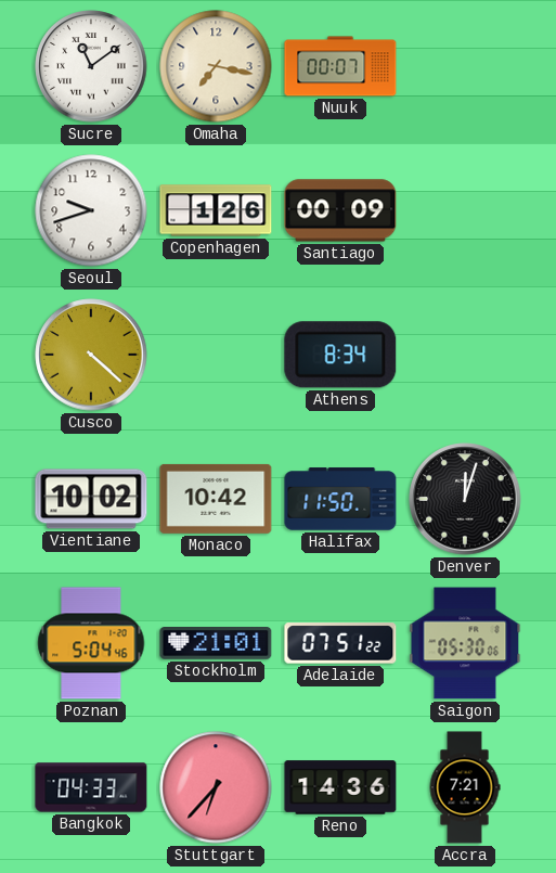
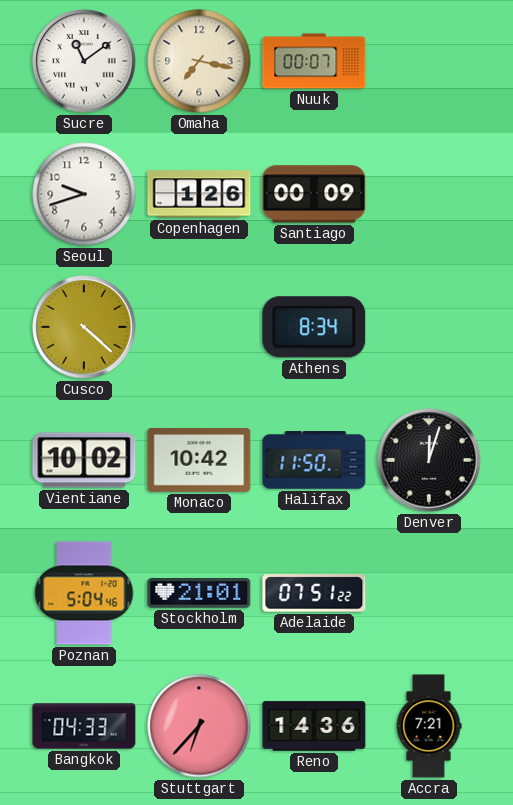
Saigon: 05:30 -> none
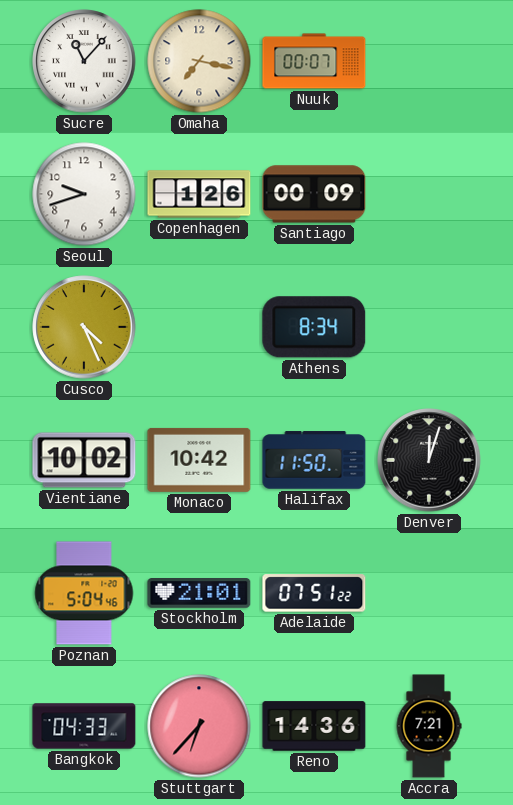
Sucre: 11:09 -> 11:07
Cusco: 4:22 -> 4:26
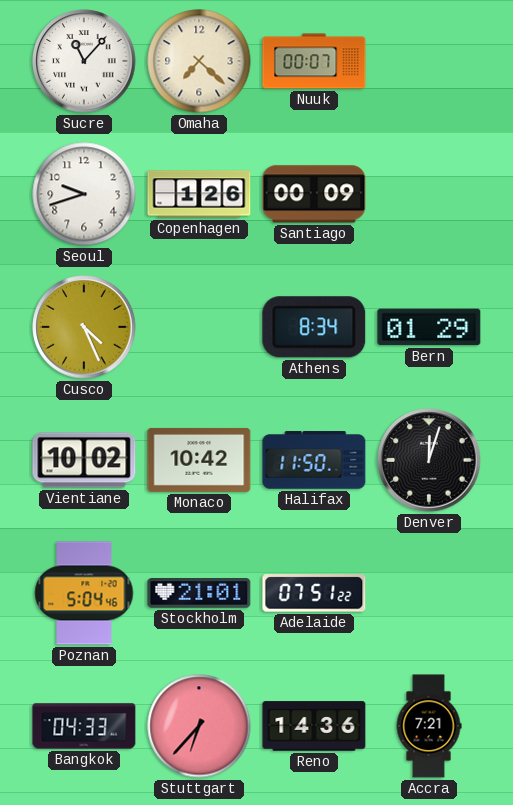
Omaha: 7:17 -> 7:22
Bern: none -> 01:29
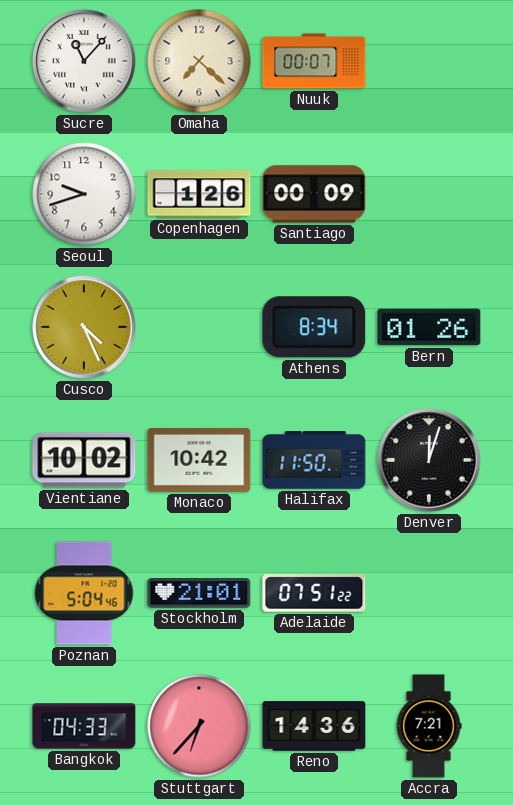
Bern: 01:29 -> 01:26
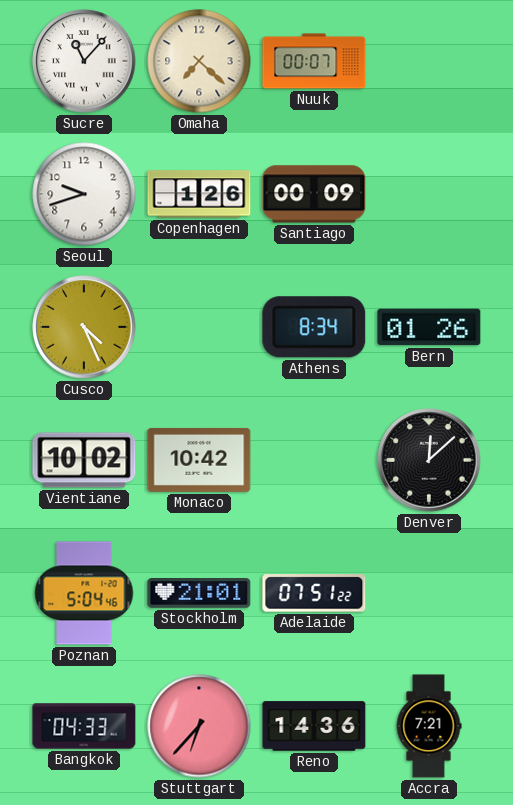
Halifax: 11:50 -> none
Denver: 12:03 -> 12:08
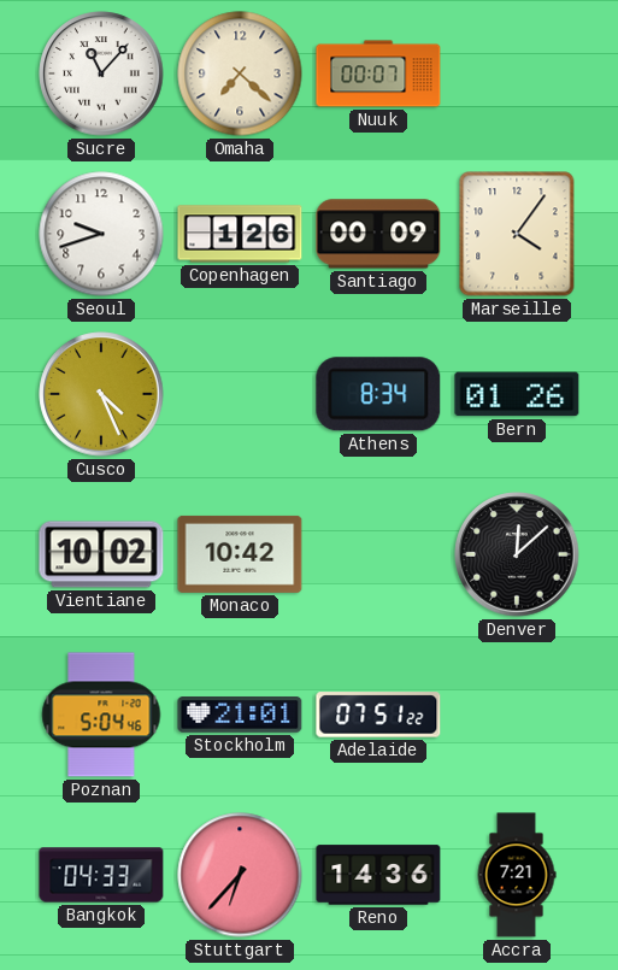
Marseille: none -> 4:06
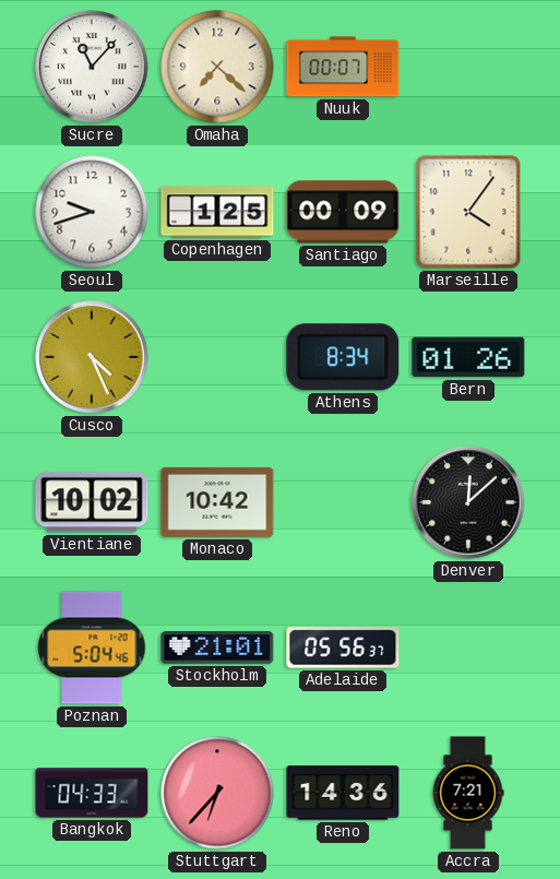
Copenhagen: 1:26 -> 1:25
Adelaide: 07:51 -> 05:56
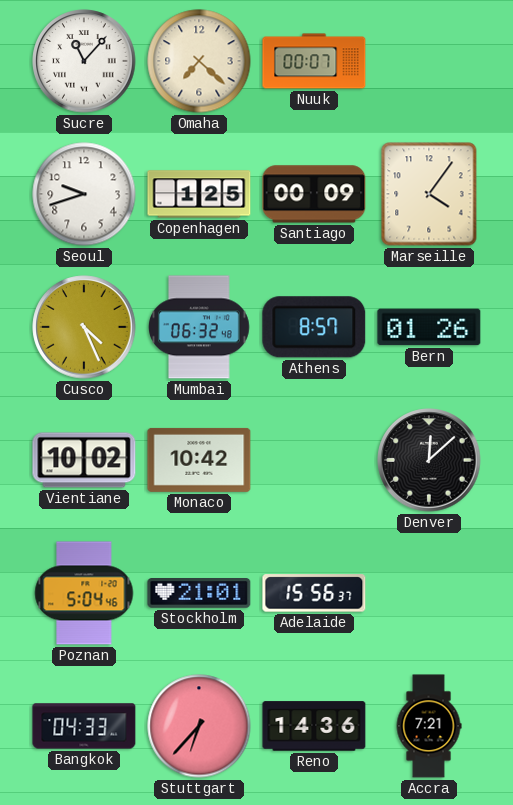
Mumbai: none -> 06:32
Athens: 8:34 -> 8:57
Adelaide: 05:56 -> 15:56
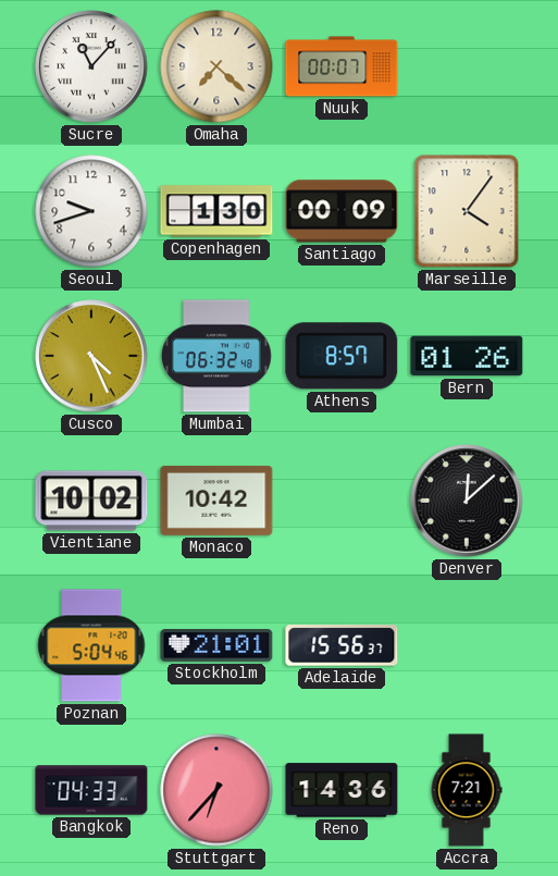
Copenhagen: 1:25 -> 1:30
